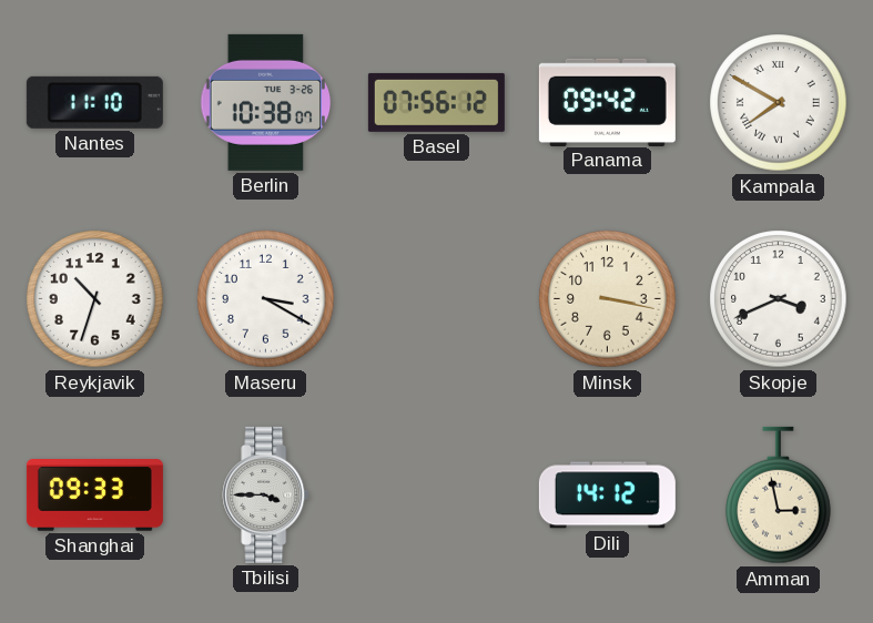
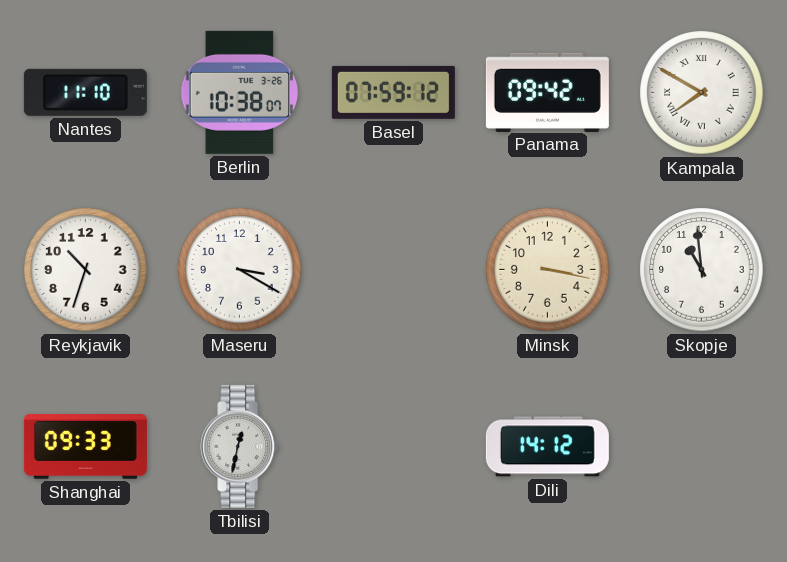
Basel: 07:56 -> 07:59
Skopje: 3:41 -> 10:59
Tbilisi: 3:45 -> 12:32
Amman: 2:58 -> none
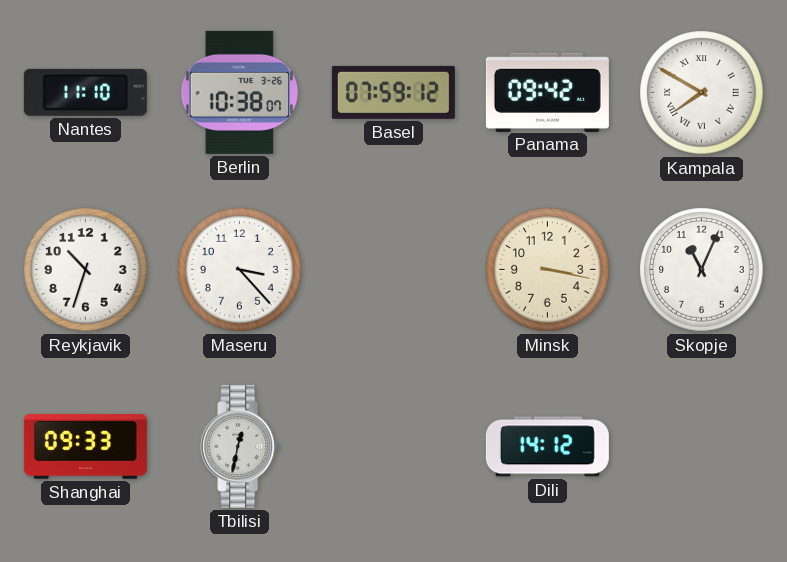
Maseru: 3:20 -> 3:23
Skopje: 10:59 -> 11:04
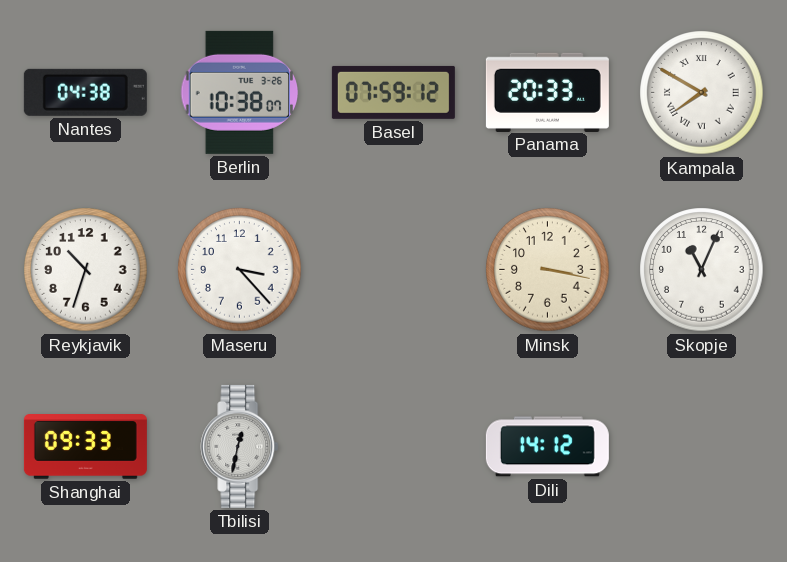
Nantes: 11:10 -> 04:38
Panama: 09:42 -> 20:33
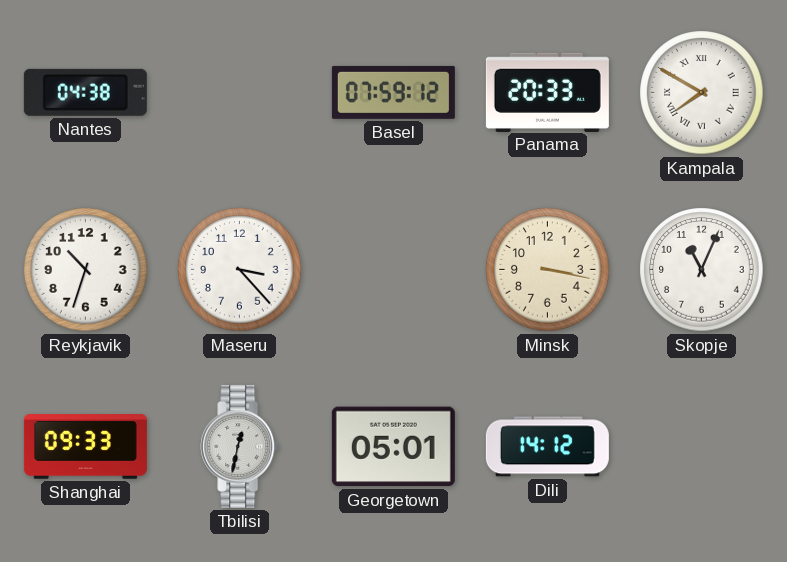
Berlin: 10:38 -> none
Georgetown: none -> 05:01
